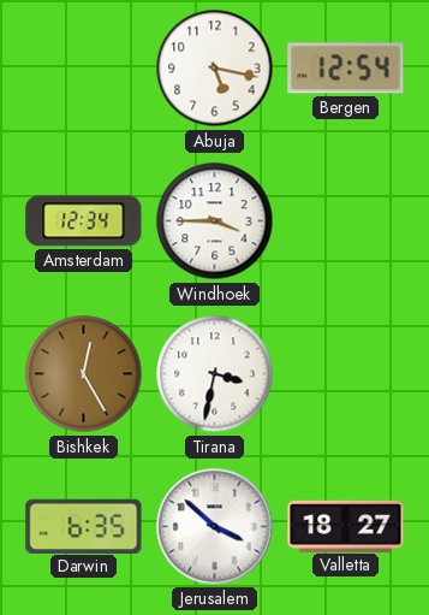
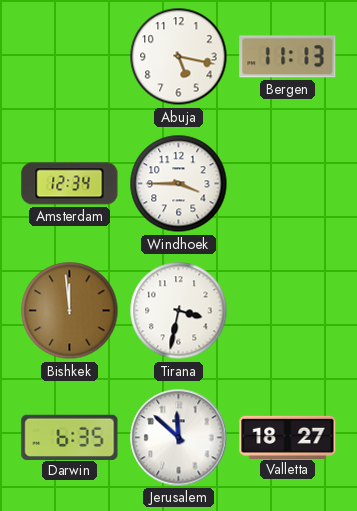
Bergen: 12:54 -> 11:13
Bishkek: 12:25 -> 11:59
Jerusalem: 3:52 -> 11:52
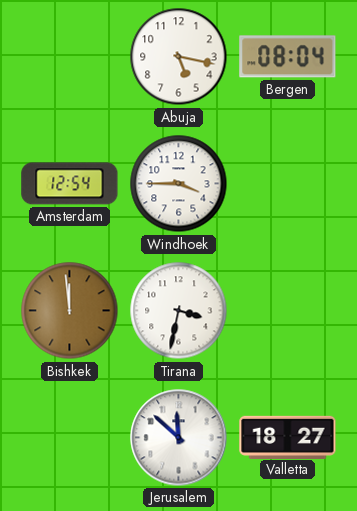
Bergen: 11:13 -> 08:04
Amsterdam: 12:34 -> 12:54
Darwin: 6:35 -> none
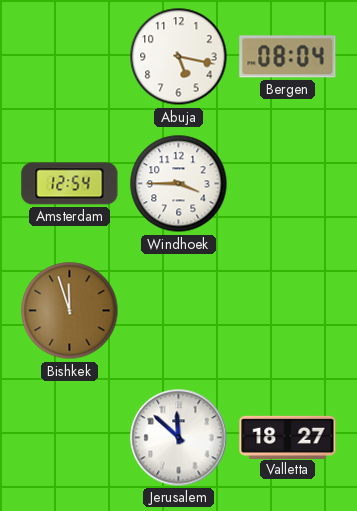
Bishkek: 11:59 -> 11:57
Tirana: 3:32 -> none
